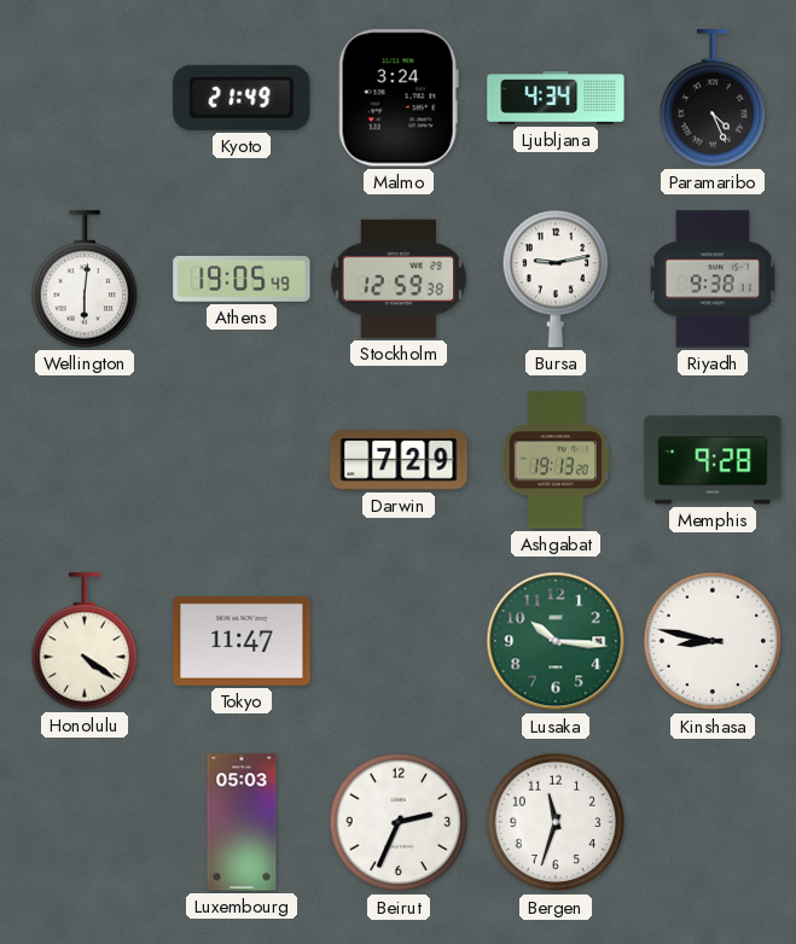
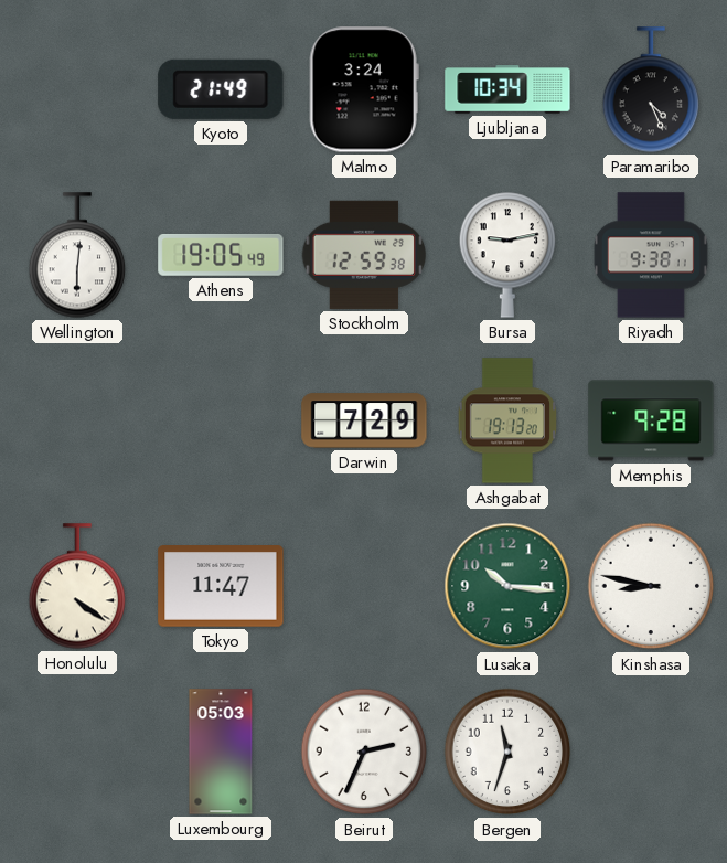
Ljubljana: 4:34 -> 10:34
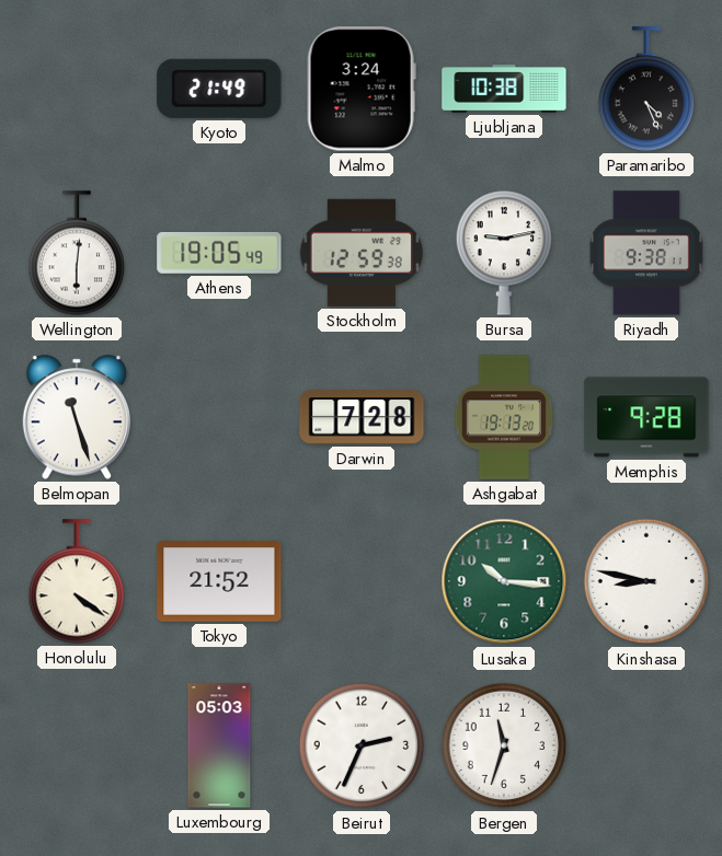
Ljubljana: 10:34 -> 10:38
Belmopan: none -> 11:27
Darwin: 7:29 -> 7:28
Tokyo: 11:47 -> 21:52
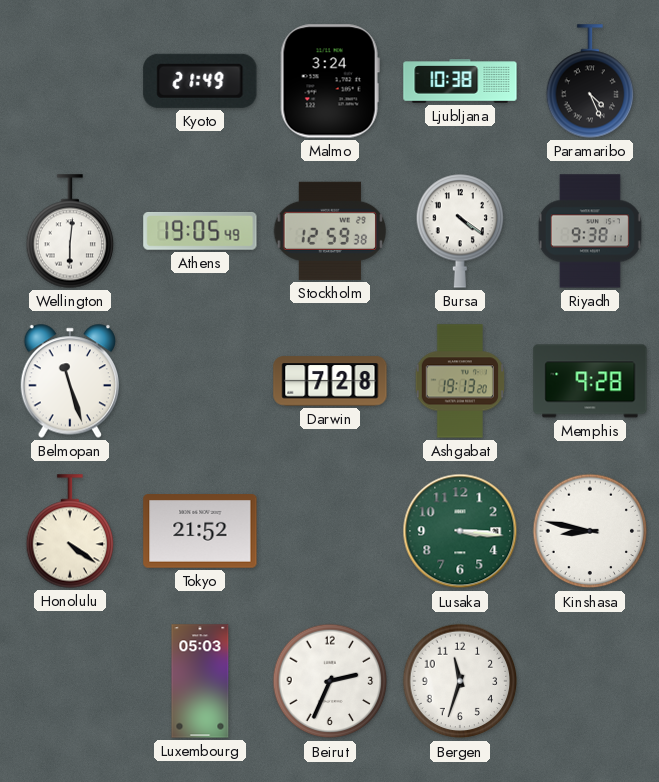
Bursa: 9:13 -> 4:21
Lusaka: 10:16 -> 3:16
